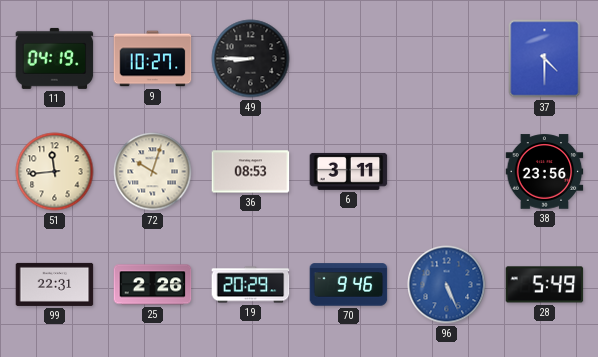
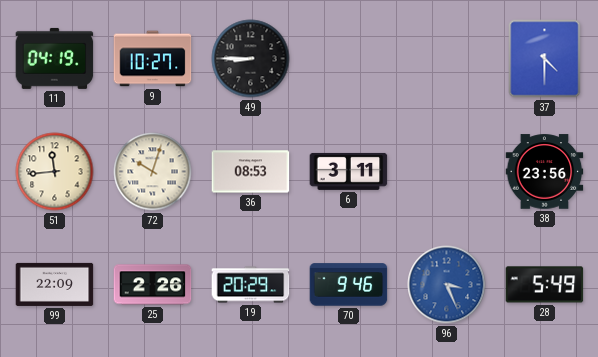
99: 22:31 -> 22:09
96: 5:26 -> 3:26
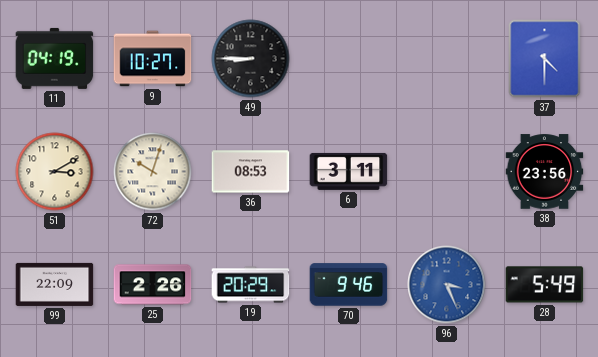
51: 11:44 -> 3:10
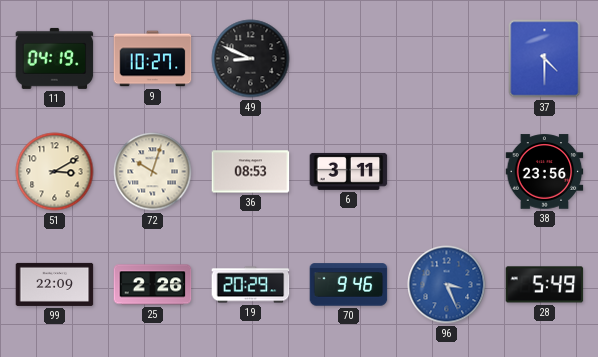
49: 8:45 -> 8:49
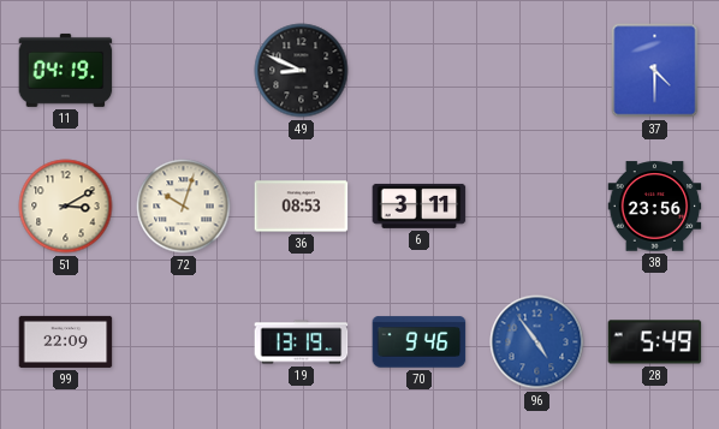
9: 10:27 -> none
25: 2:26 -> none
19: 20:29 -> 13:19
96: 3:26 -> 4:54
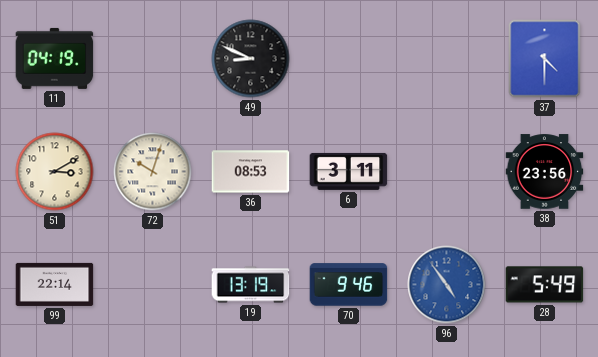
99: 22:09 -> 22:14
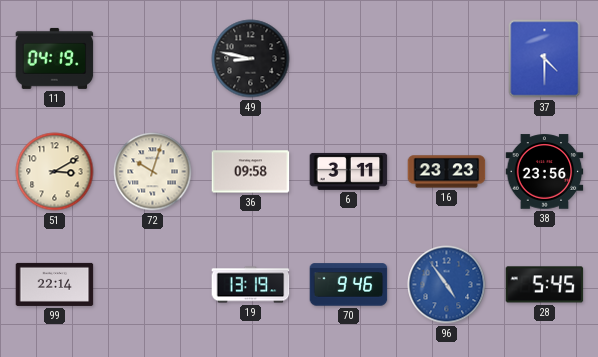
49: 8:49 -> 8:47
36: 08:53 -> 09:58
16: none -> 23:23
28: 5:49 -> 5:45
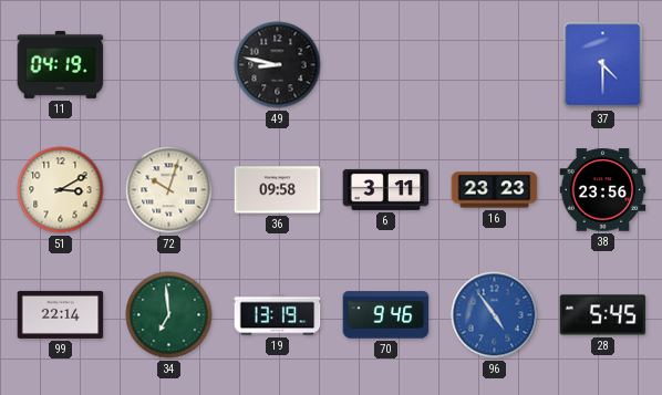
34: none -> 6:59
